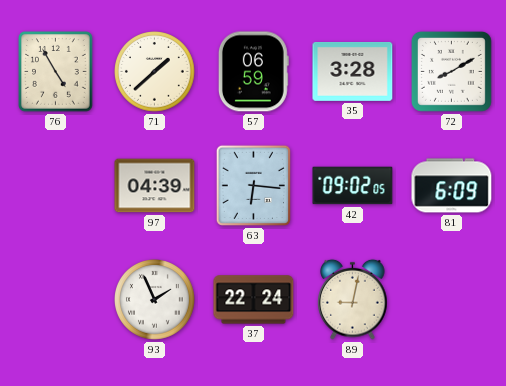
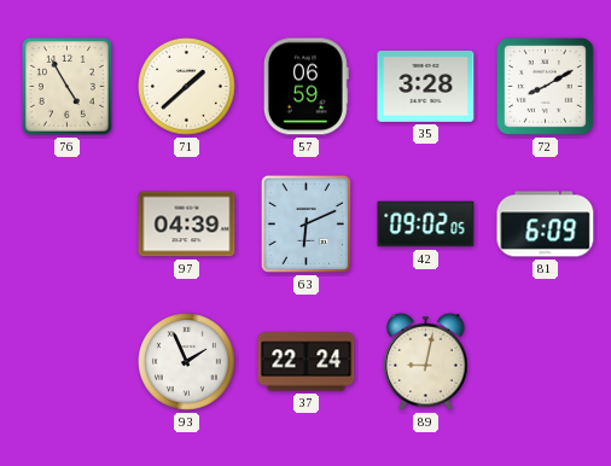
63: 6:16 -> 6:11
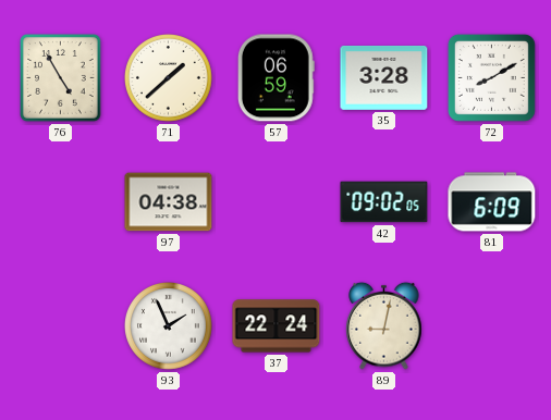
97: 04:39 -> 04:38
63: 6:11 -> none
